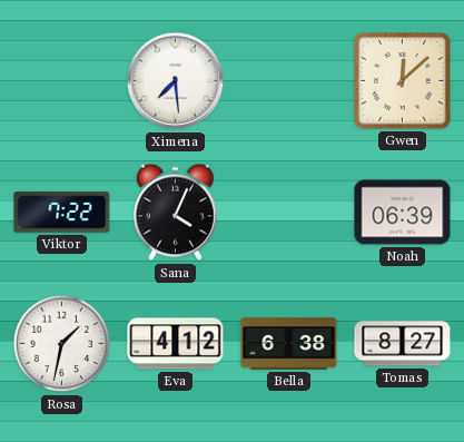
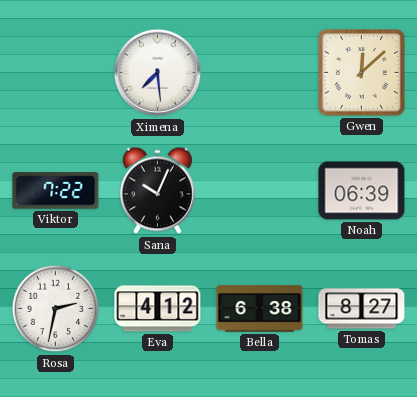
Sana: 4:04 -> 10:04
Rosa: 1:32 -> 2:32
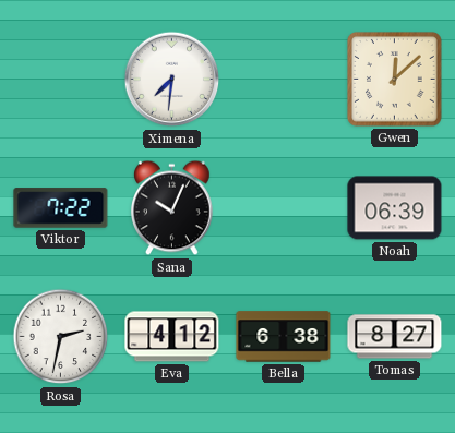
Ximena: 7:29 -> 7:31
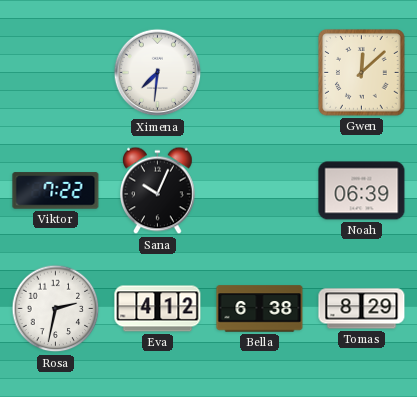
Tomas: 8:27 -> 8:29
